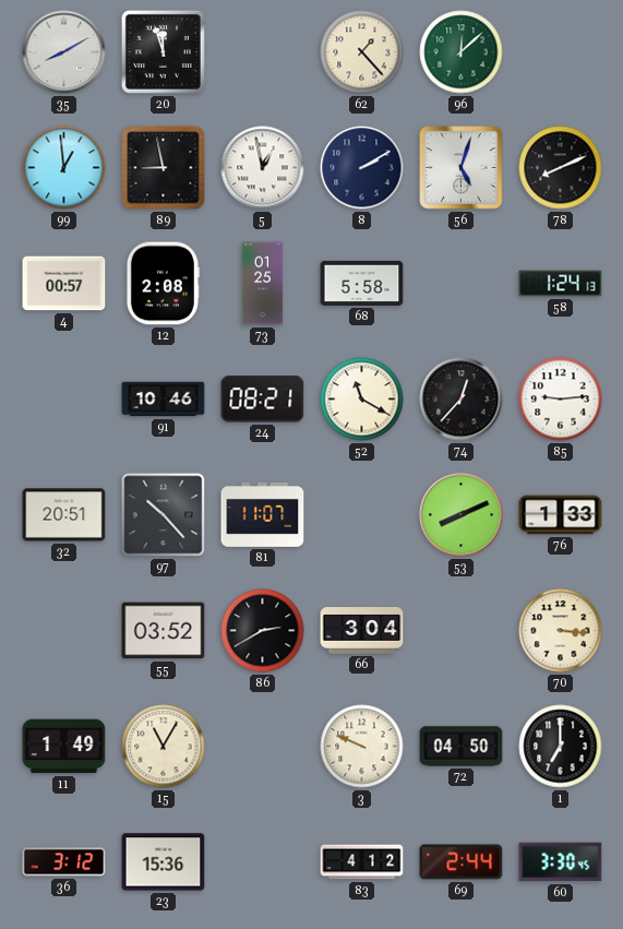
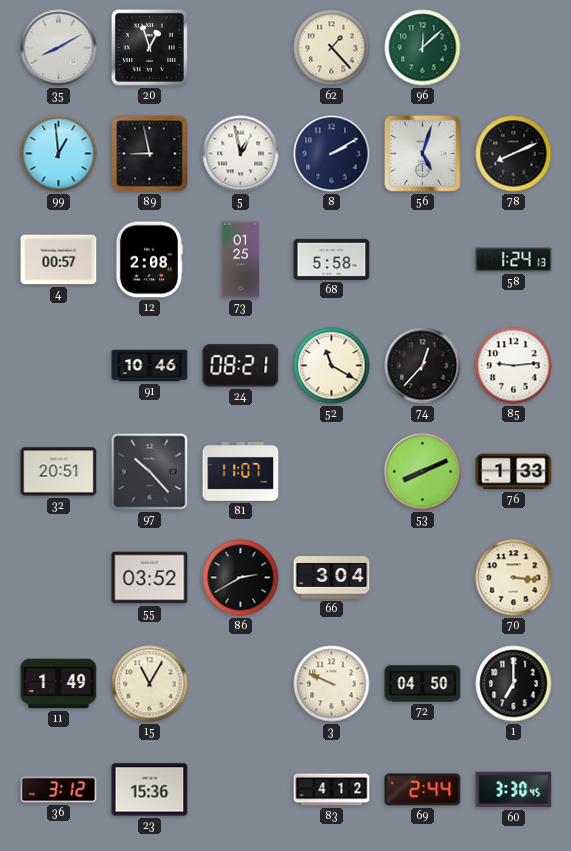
20: 11:57 -> 12:57
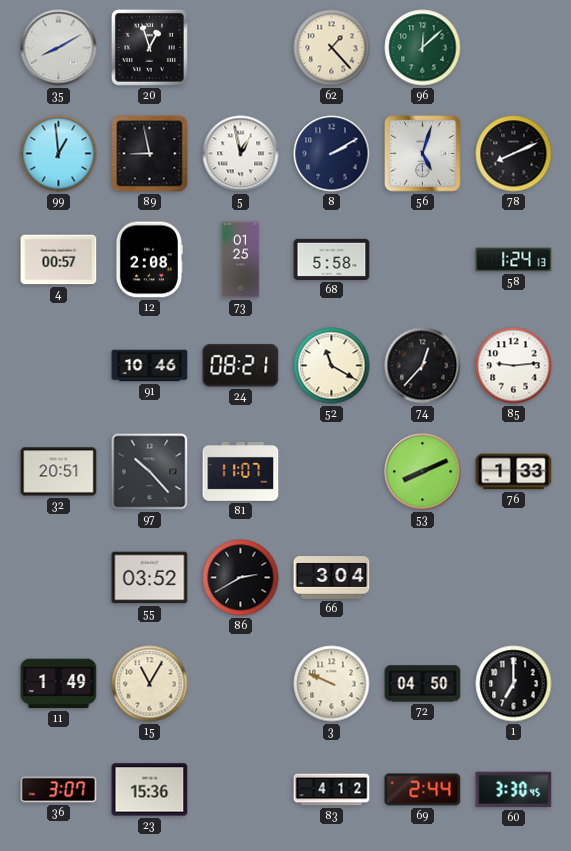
70: 3:16 -> none
36: 3:12 -> 3:07
